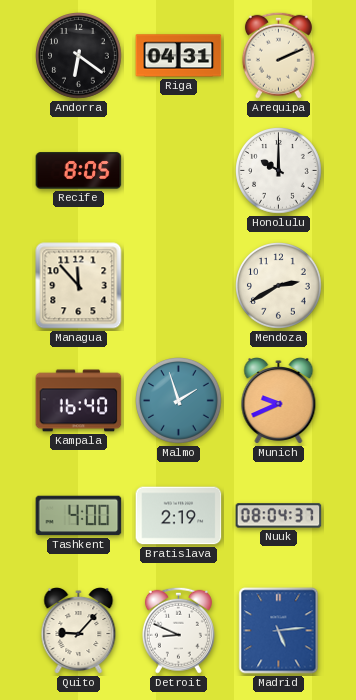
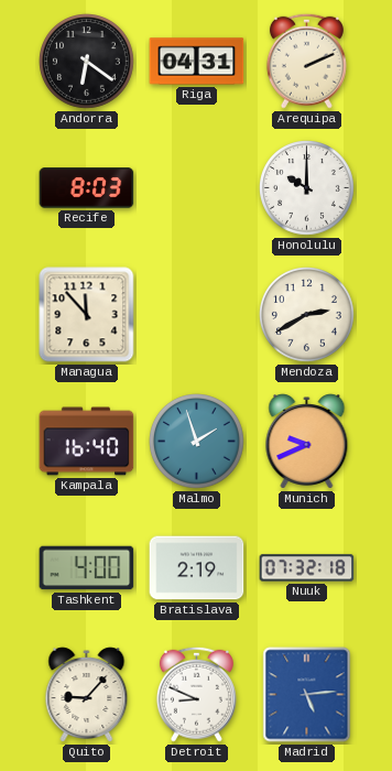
Recife: 8:05 -> 8:03
Nuuk: 08:04 -> 07:32
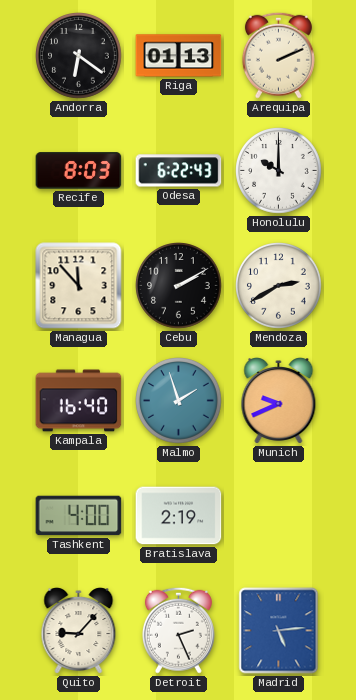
Riga: 04:31 -> 01:13
Odesa: none -> 6:22
Cebu: none -> 2:10
Nuuk: 07:32 -> none
Detroit: 8:49 -> 2:26
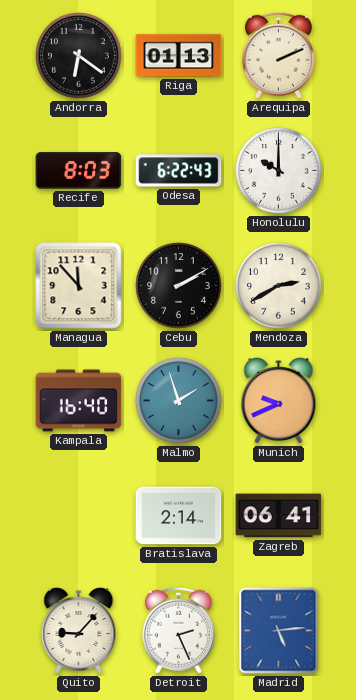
Tashkent: 4:00 -> none
Bratislava: 2:19 -> 2:14
Zagreb: none -> 06:41
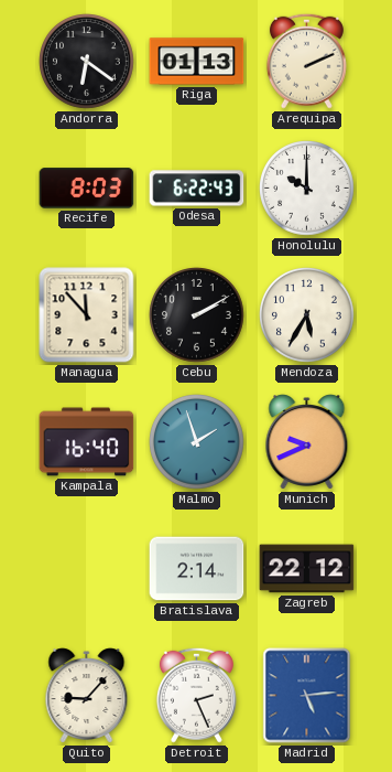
Mendoza: 2:40 -> 5:35
Zagreb: 06:41 -> 22:12
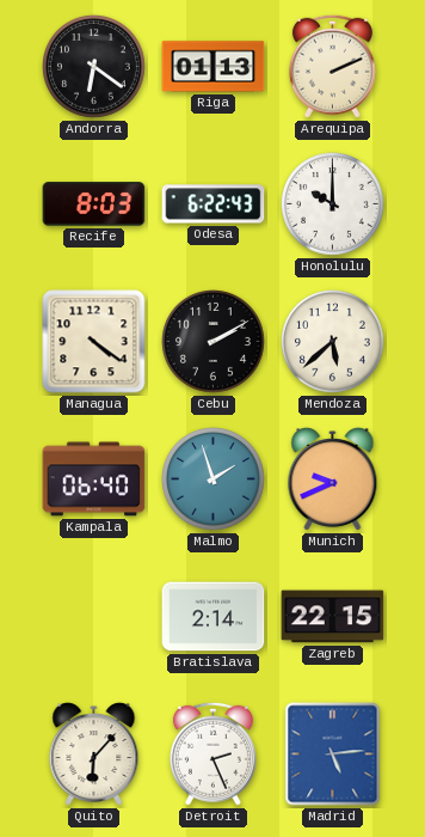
Managua: 11:53 -> 4:21
Mendoza: 5:35 -> 5:38
Kampala: 16:40 -> 06:40
Zagreb: 22:12 -> 22:15
Quito: 9:07 -> 6:07
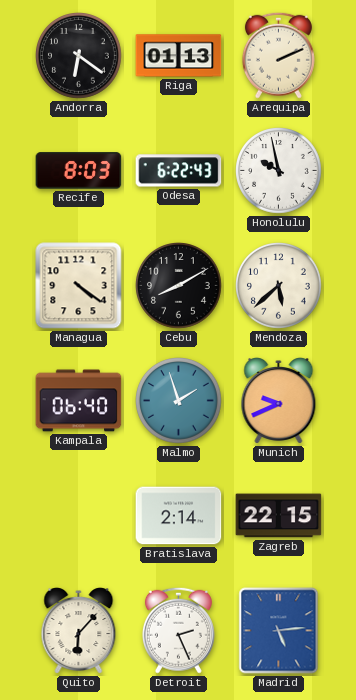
Honolulu: 10:00 -> 9:58
Cebu: 2:10 -> 8:10
